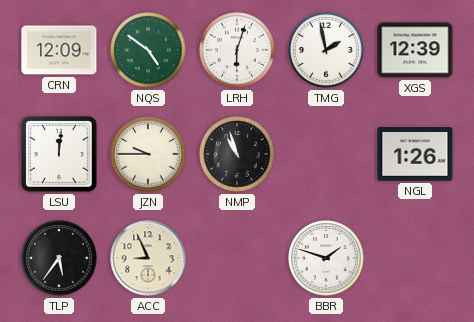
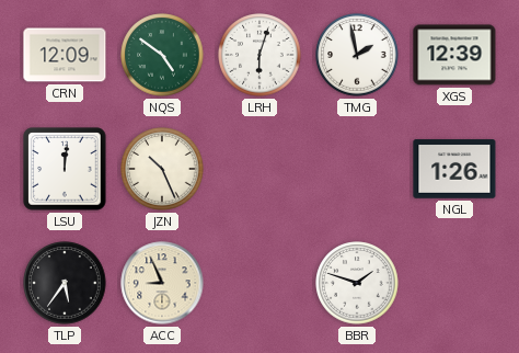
JZN: 9:45 -> 10:26
NMP: 10:57 -> none
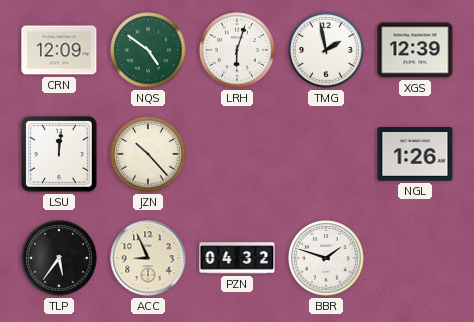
JZN: 10:26 -> 10:23
PZN: none -> 04:32
